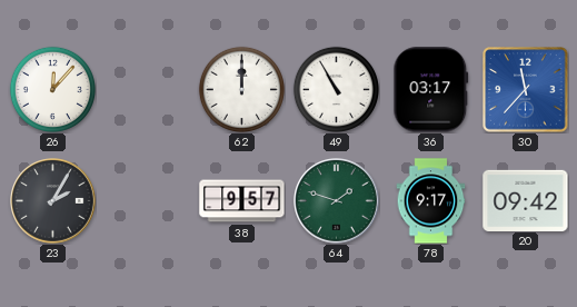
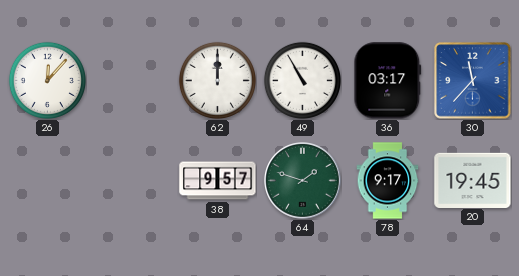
23: 2:05 -> none
20: 09:42 -> 19:45
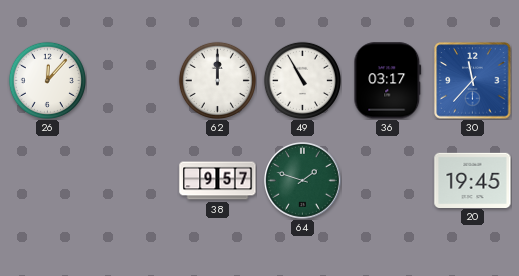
78: 9:17 -> none
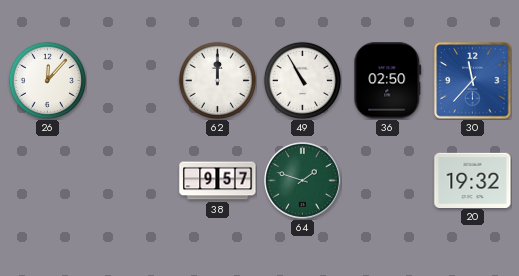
36: 03:17 -> 02:50
20: 19:45 -> 19:32
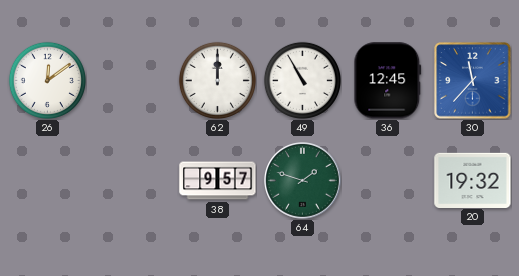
26: 12:07 -> 12:09
36: 02:50 -> 12:45
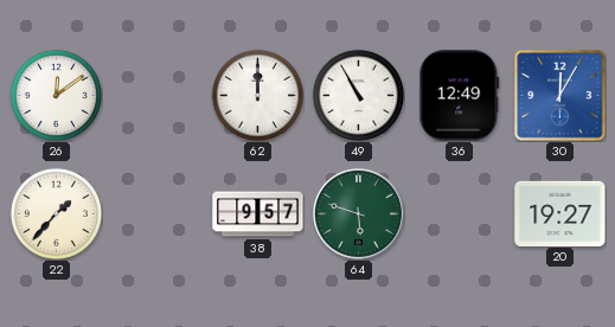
36: 12:45 -> 12:49
30: 11:37 -> 12:05
22: none -> 1:37
64: 1:48 -> 5:48
20: 19:32 -> 19:27
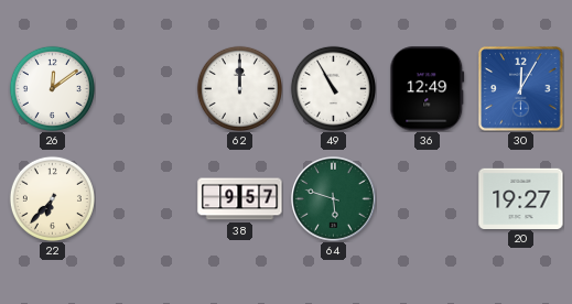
22: 1:37 -> 6:37
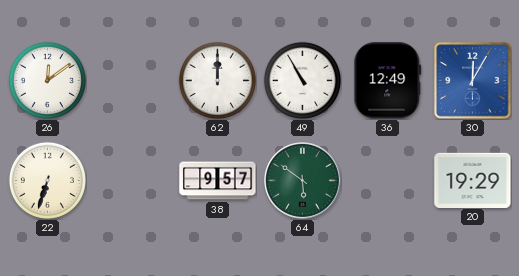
22: 6:37 -> 6:33
64: 5:48 -> 5:51
20: 19:27 -> 19:29
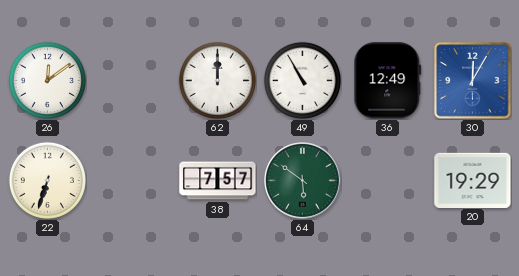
38: 9:57 -> 7:57
